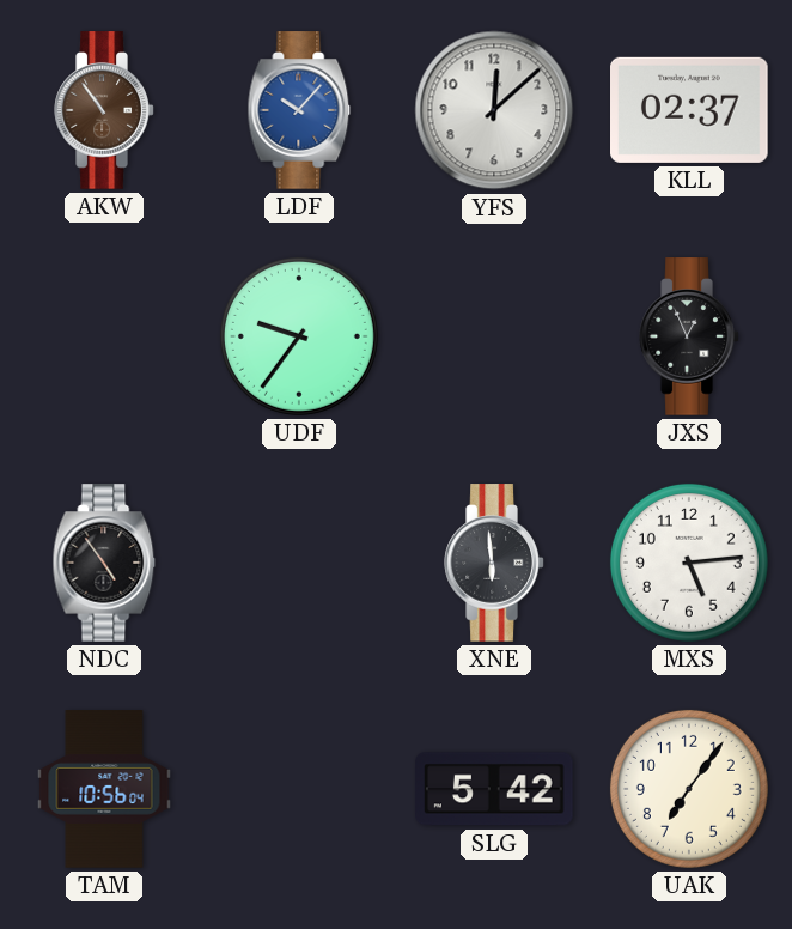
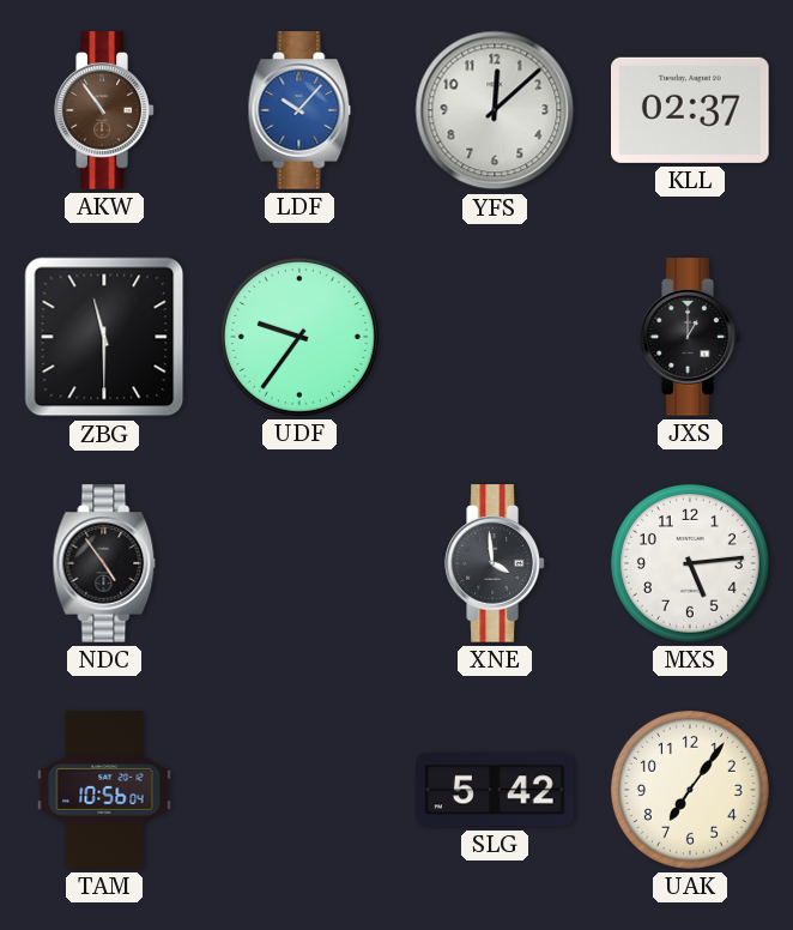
ZBG: none -> 11:30
JXS: 12:56 -> 1:00
XNE: 5:59 -> 3:59
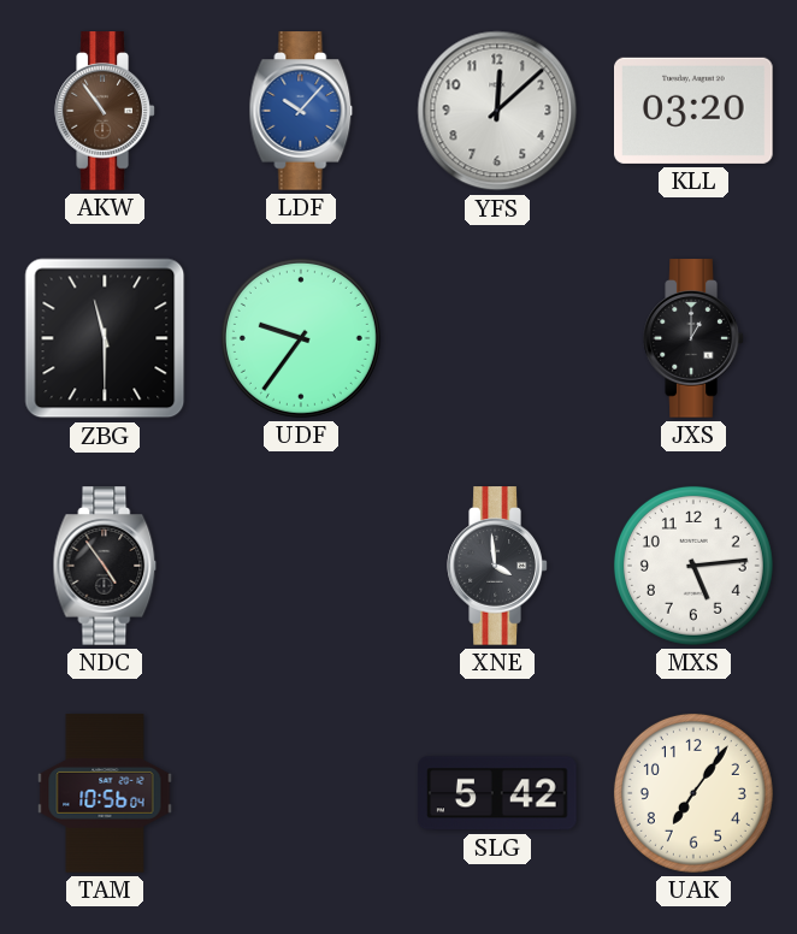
KLL: 02:37 -> 03:20
